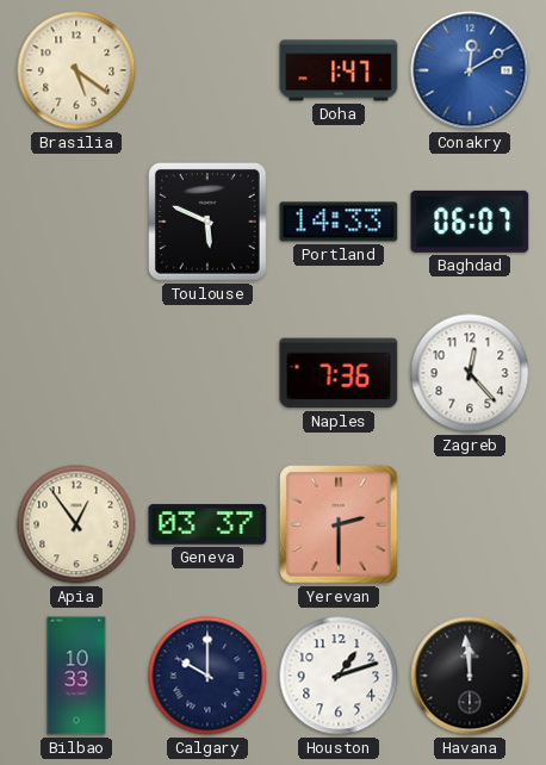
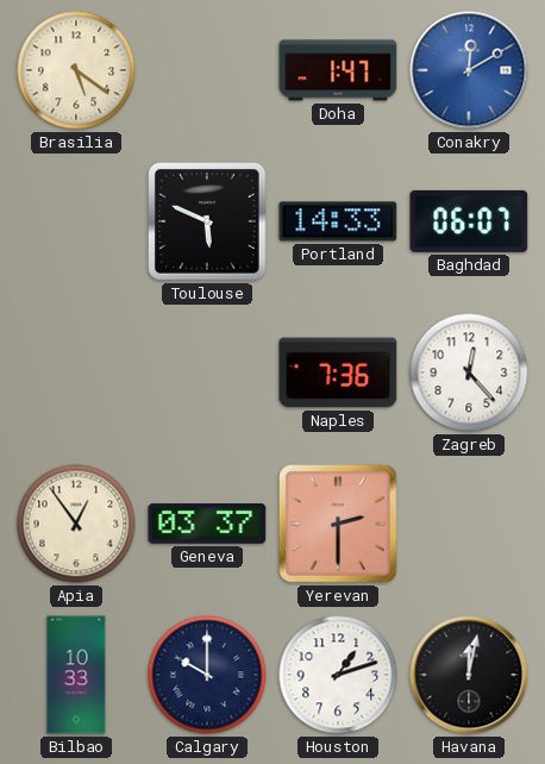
Havana: 11:59 -> 12:02
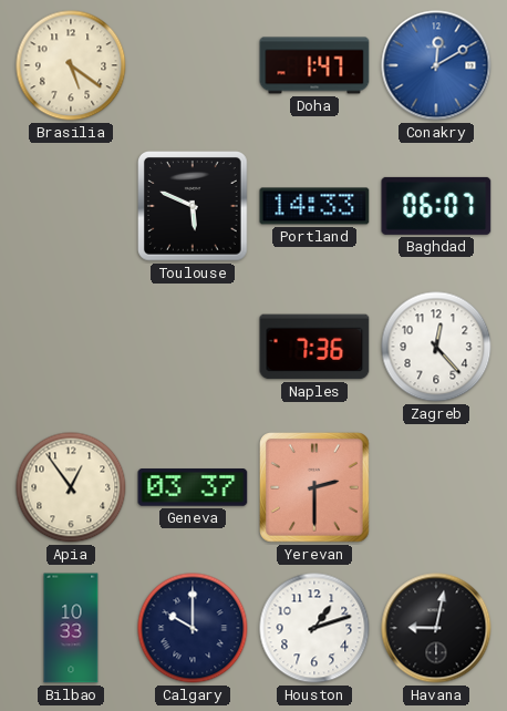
Havana: 12:02 -> 9:02
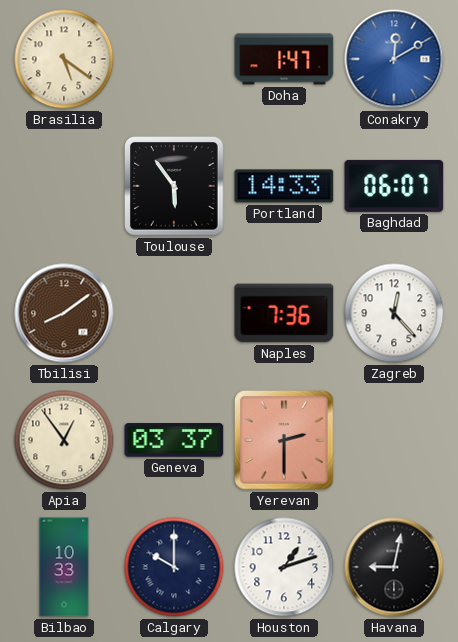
Toulouse: 5:49 -> 5:54
Tbilisi: none -> 8:09
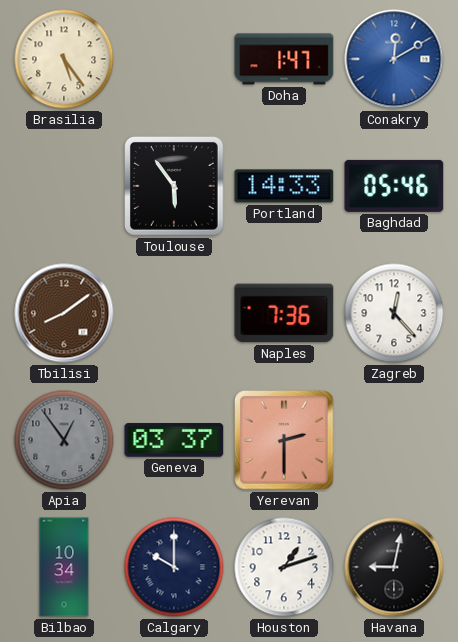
Brasilia: 5:21 -> 5:24
Baghdad: 06:07 -> 05:46
Apia dial: cream -> grey
Bilbao: 10:33 -> 10:34
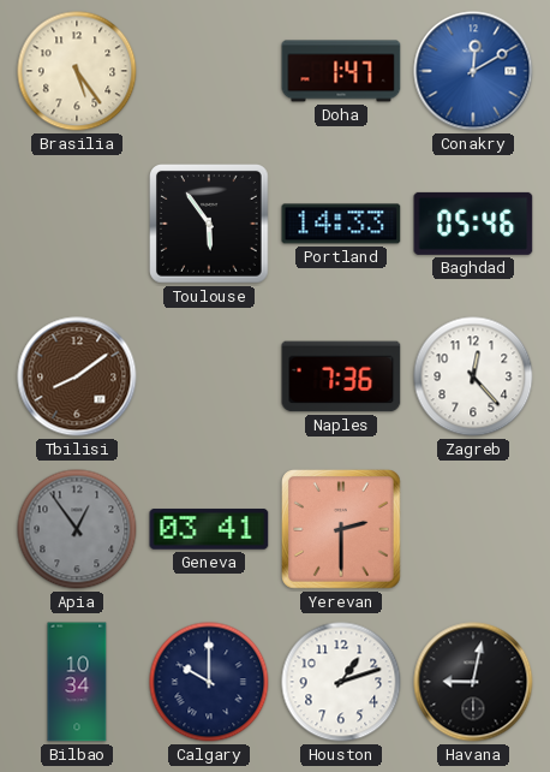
Geneva: 03:37 -> 03:41
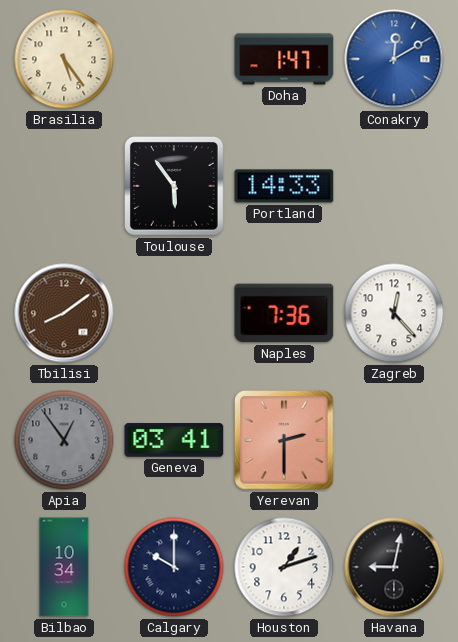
Baghdad: 05:46 -> none
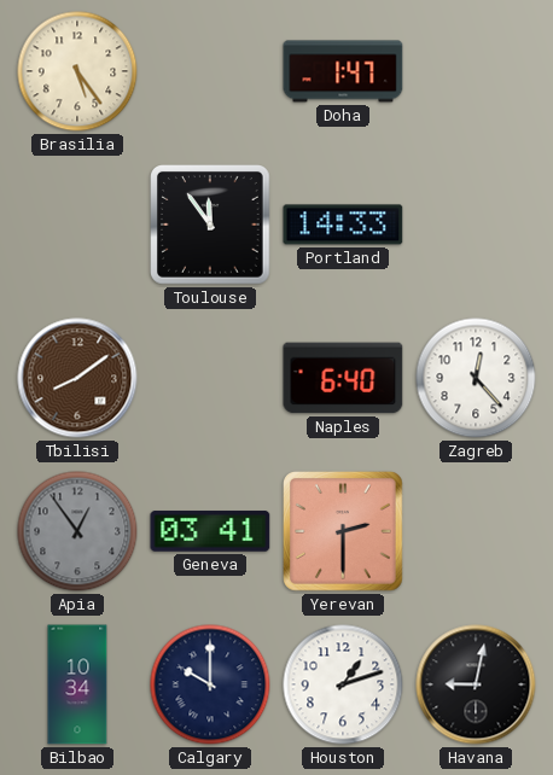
Conakry: 12:10 -> none
Toulouse: 5:54 -> 11:54
Naples: 7:36 -> 6:40
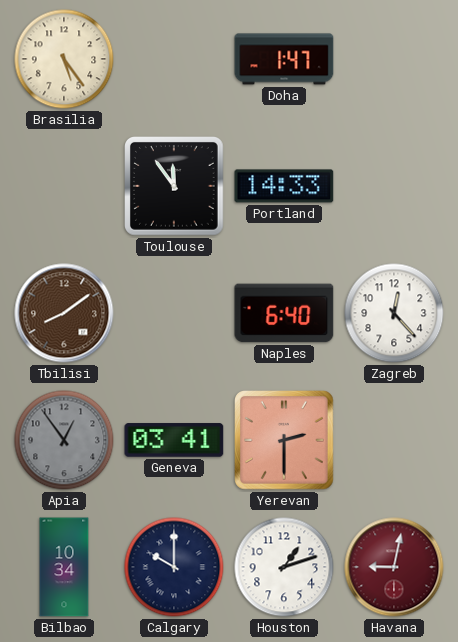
Havana dial: black -> burgundy
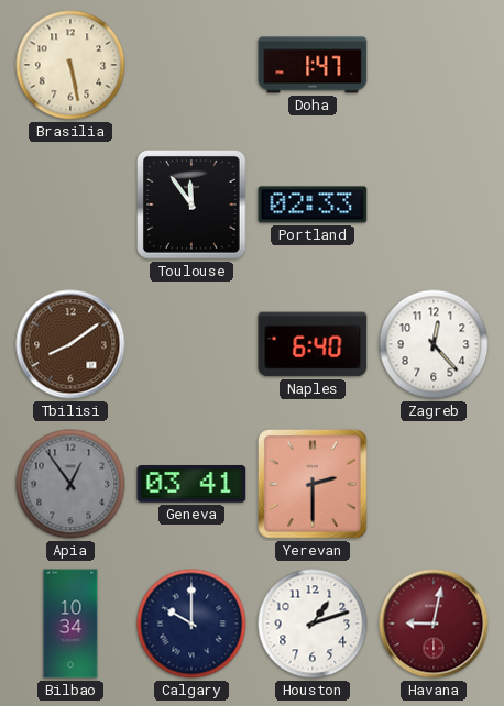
Brasilia: 5:24 -> 5:28
Portland: 14:33 -> 02:33
